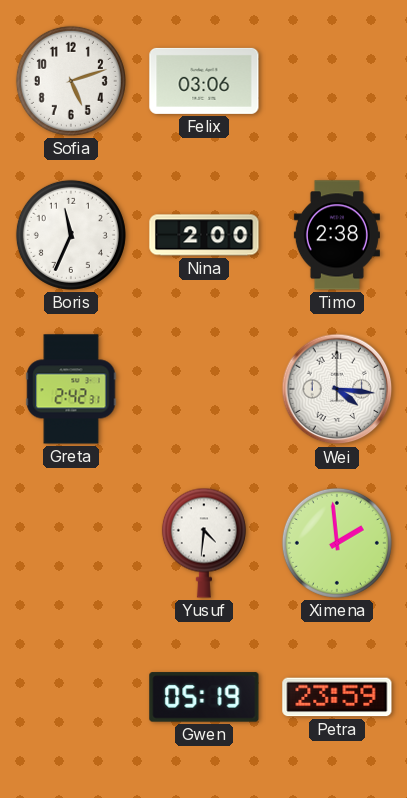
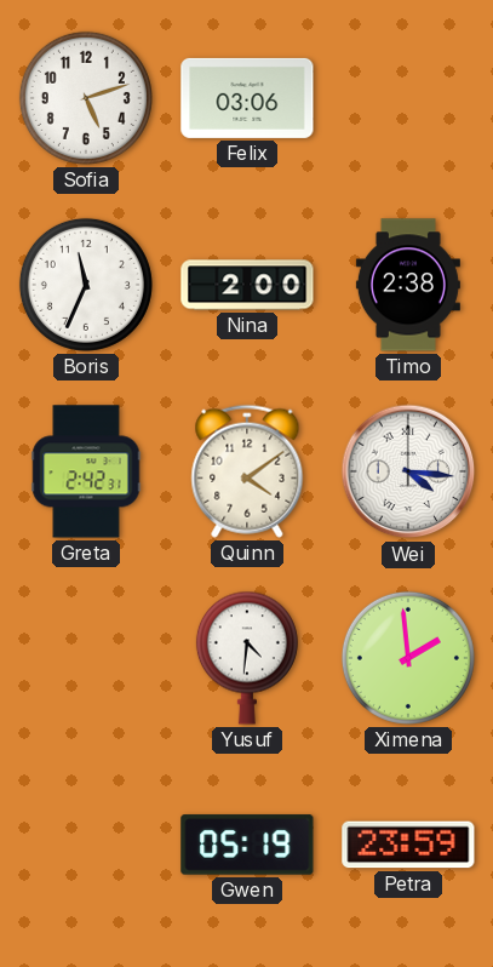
Quinn: none -> 4:09
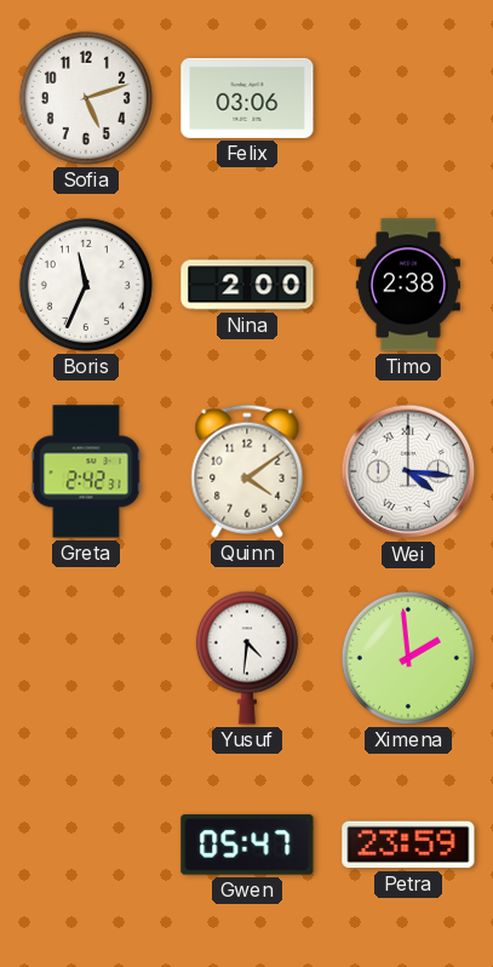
Gwen: 05:19 -> 05:47
